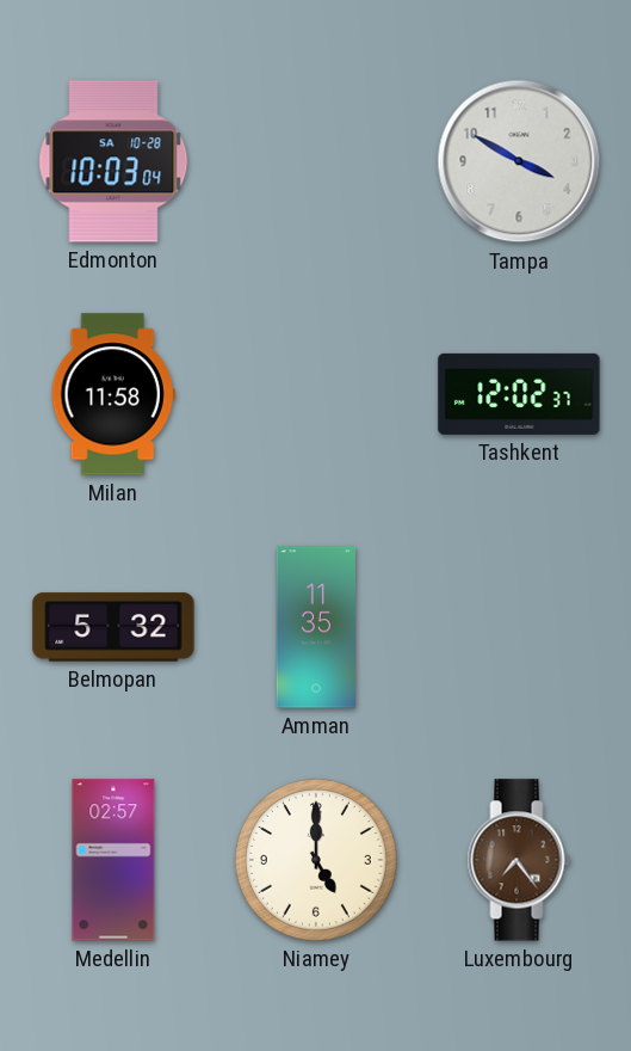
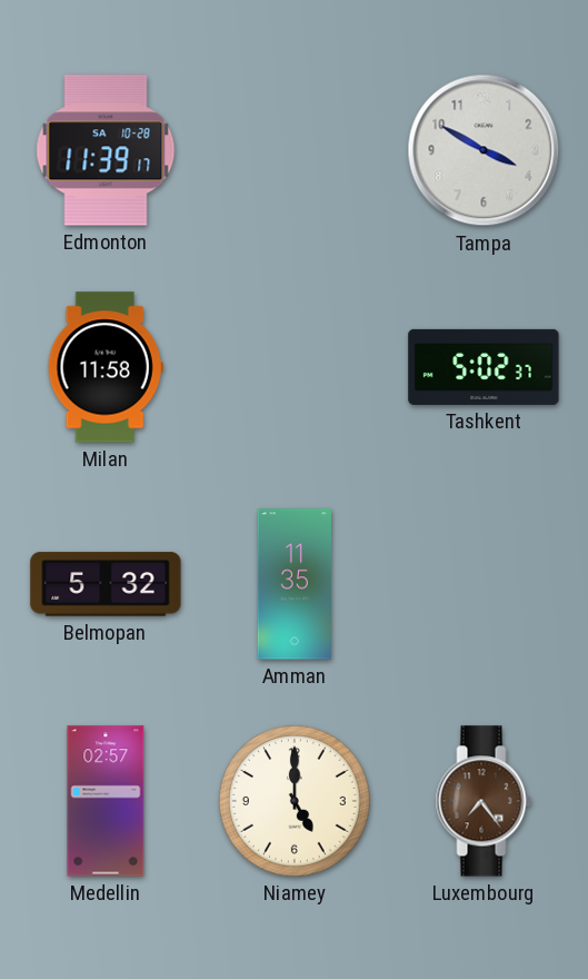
Edmonton: 10:03 -> 11:39
Tashkent: 12:02 -> 5:02
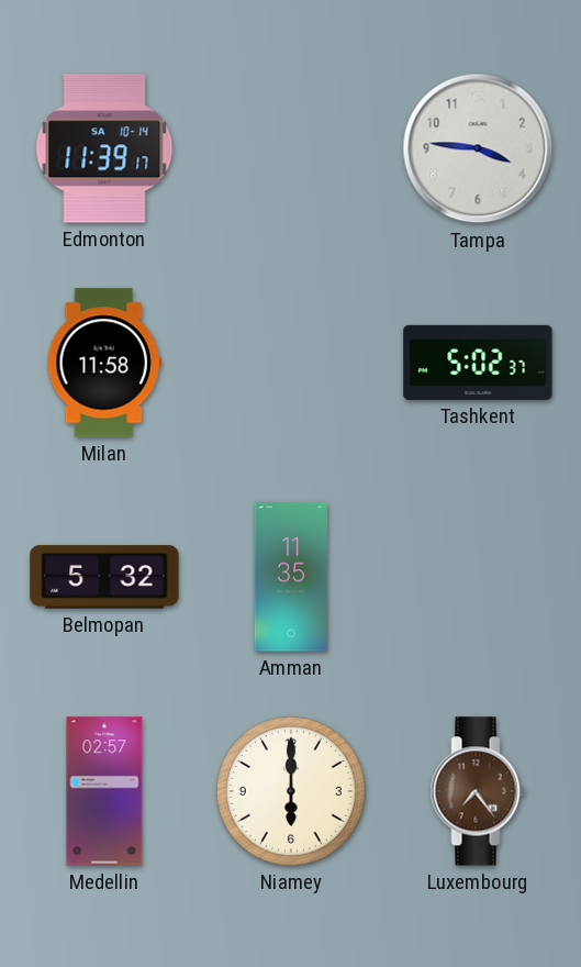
Edmonton date: SA 10-28 -> SA 10-14
Tampa: 3:50 -> 3:46
Niamey: 5:00 -> 6:00
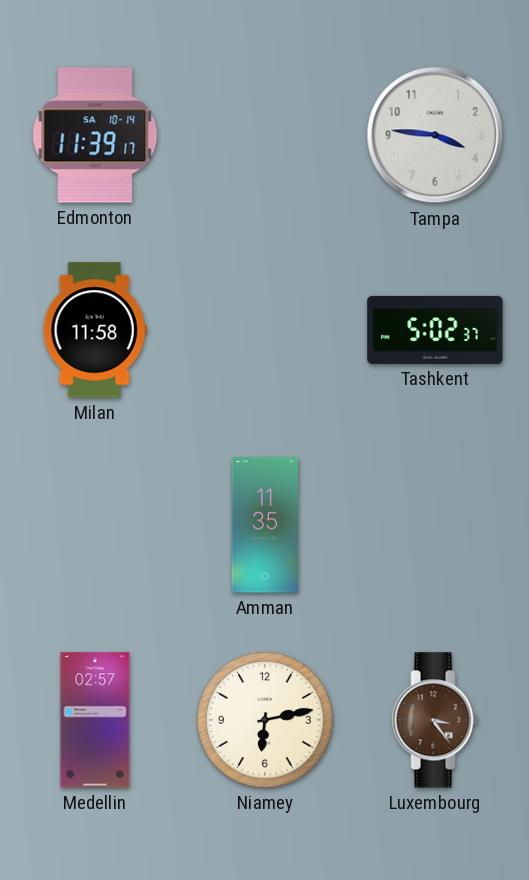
Belmopan: 5:32 -> none
Niamey: 6:00 -> 6:13
Luxembourg: 7:24 -> 3:24
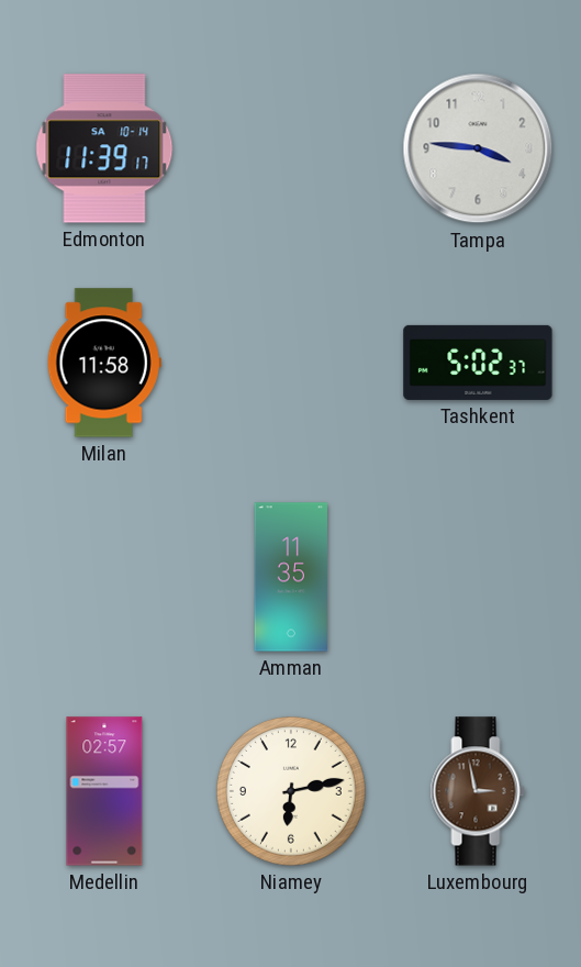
Luxembourg: 3:24 -> 2:58
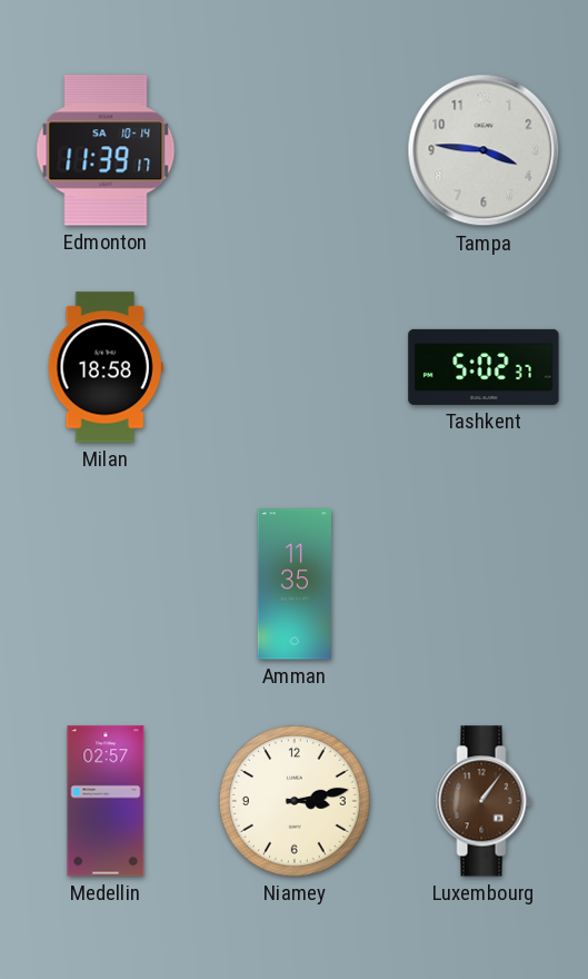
Milan: 11:58 -> 18:58
Niamey: 6:13 -> 3:13
Luxembourg: 2:58 -> 1:06
